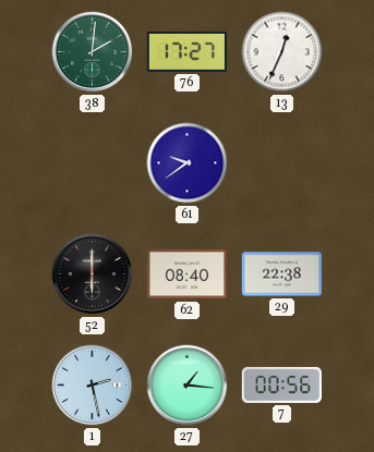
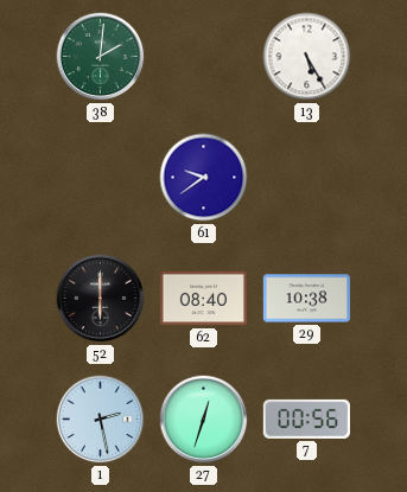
76: 17:27 -> none
13: 12:34 -> 5:25
29: 22:38 -> 10:38
27: 1:16 -> 12:33
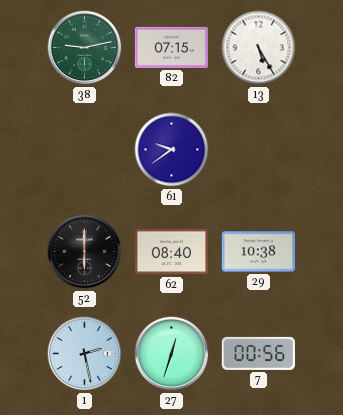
38: 2:01 -> 9:13
82: none -> 07:15
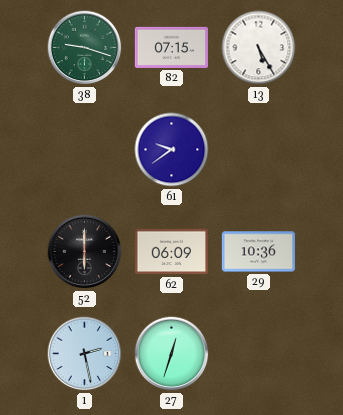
38: 9:13 -> 9:18
62: 08:40 -> 06:09
29: 10:38 -> 10:36
7: 00:56 -> none
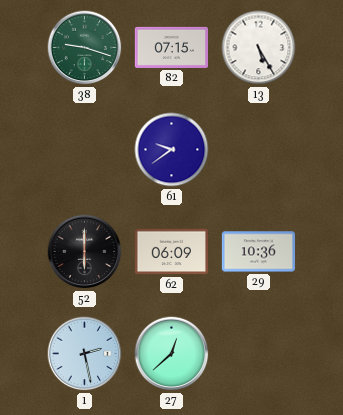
27: 12:33 -> 12:38
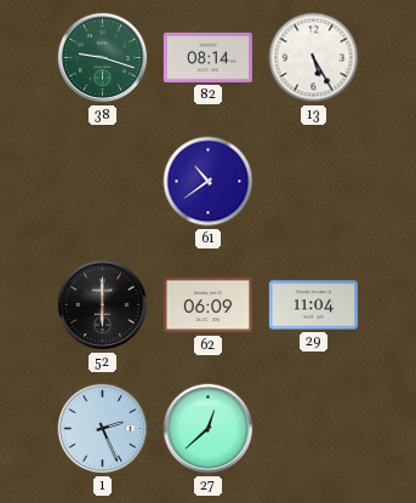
82: 07:15 -> 08:14
61: 9:39 -> 10:39
29: 10:36 -> 11:04
1: 2:28 -> 2:26
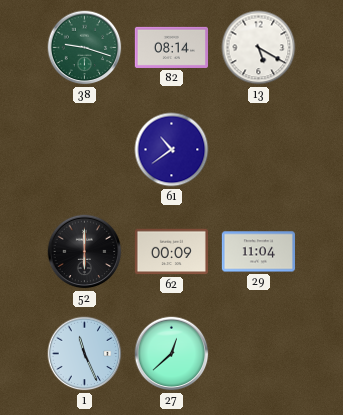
13: 5:25 -> 5:20
62: 06:09 -> 00:09
1: 2:26 -> 11:26
